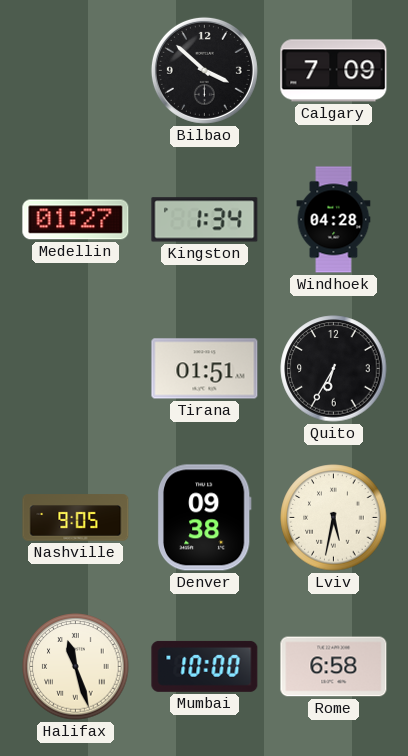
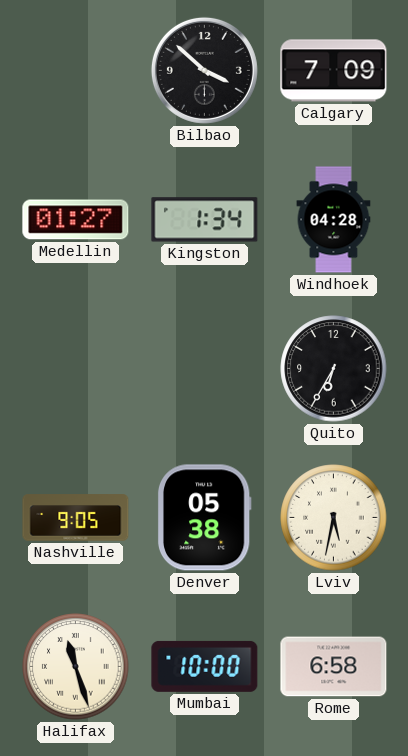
Tirana: 01:51 -> none
Denver: 09:38 -> 05:38
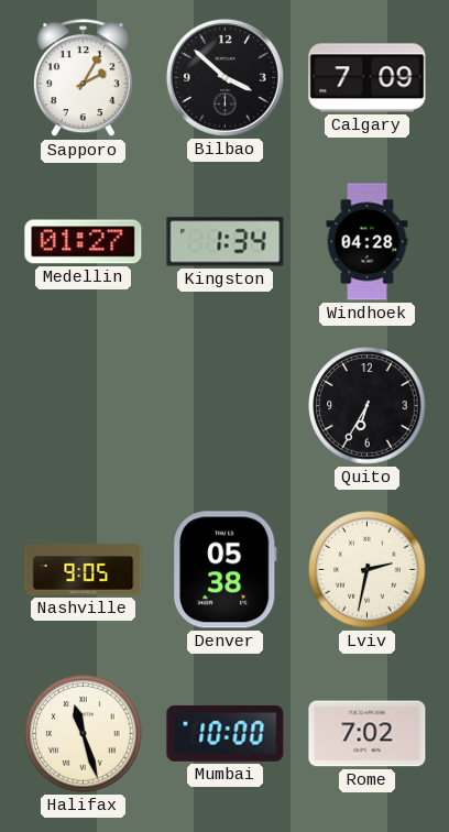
Sapporo: none -> 2:05
Lviv: 5:32 -> 2:32
Rome: 6:58 -> 7:02
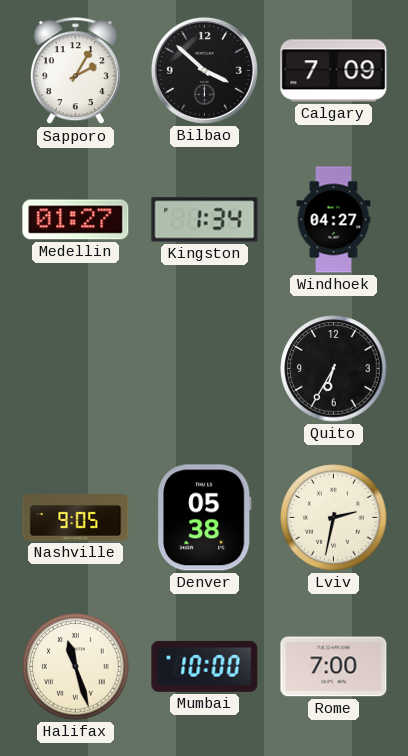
Windhoek: 04:28 -> 04:27
Rome: 7:02 -> 7:00
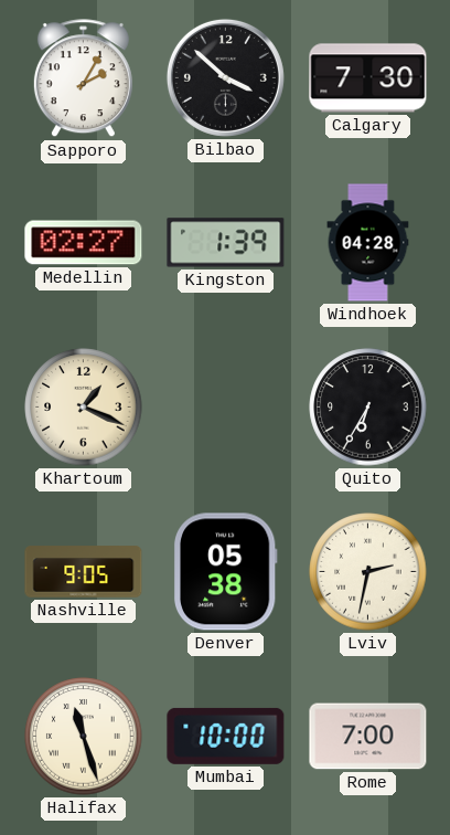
Calgary: 7:09 -> 7:30
Medellin: 01:27 -> 02:27
Kingston: 1:34 -> 1:39
Windhoek: 04:27 -> 04:28
Khartoum: none -> 1:19
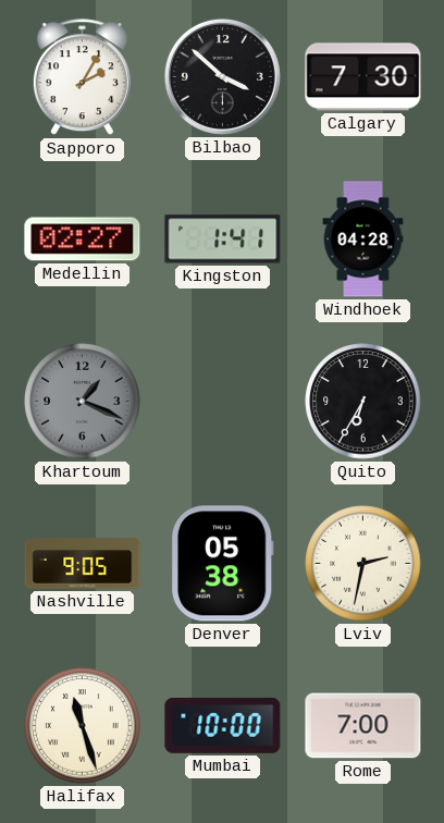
Kingston: 1:39 -> 1:41
Khartoum dial: cream -> grey
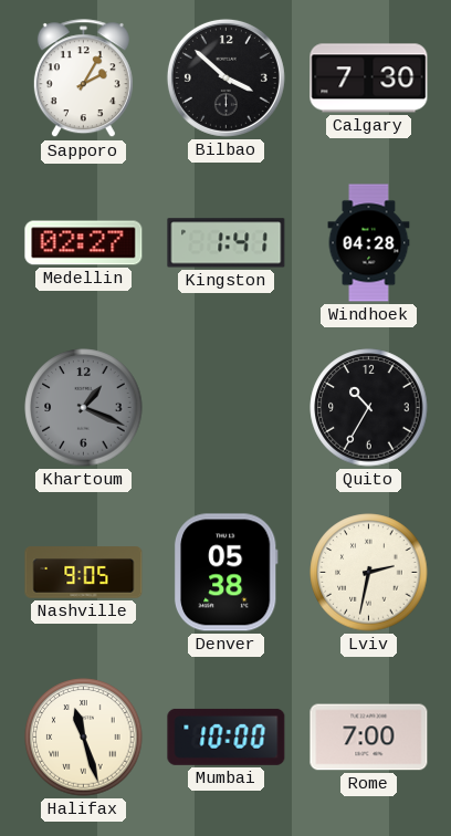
Quito: 6:35 -> 10:35
